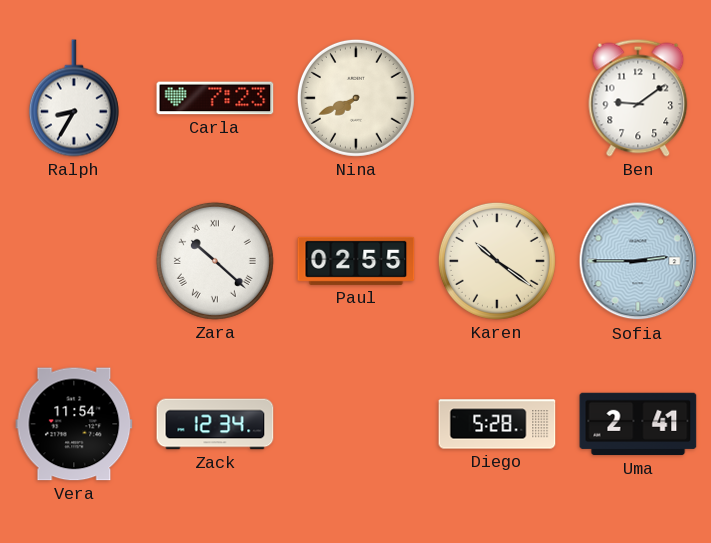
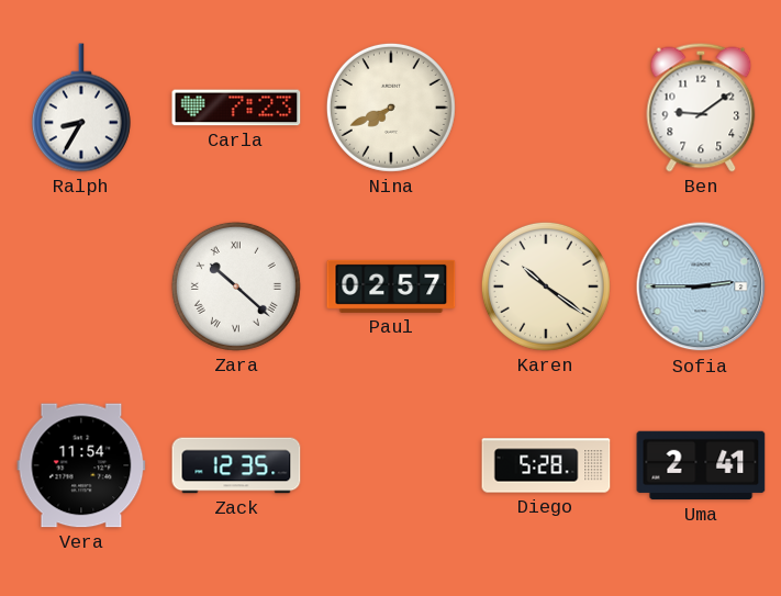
Paul: 02:55 -> 02:57
Zack: 12:34 -> 12:35
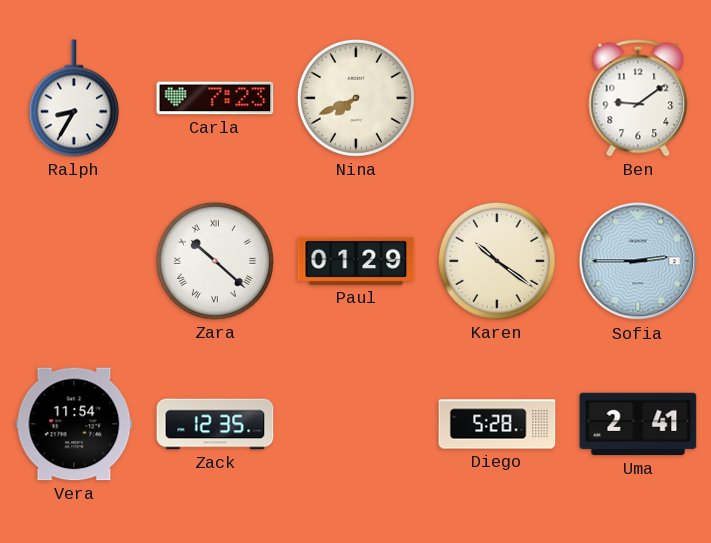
Paul: 02:57 -> 01:29
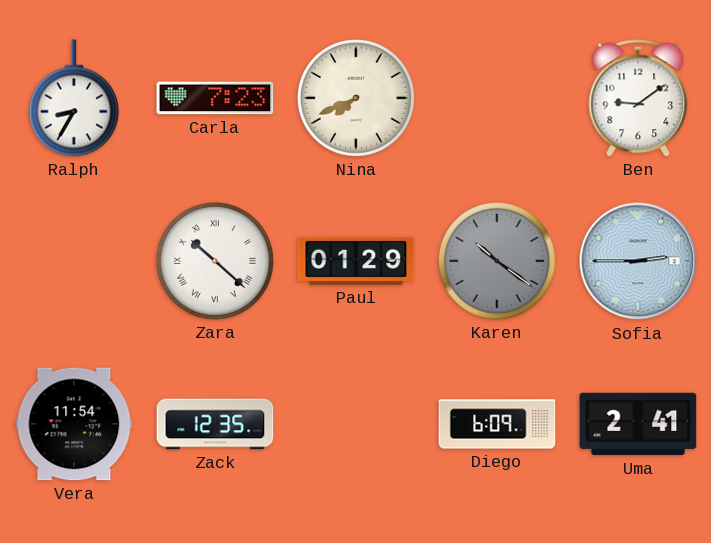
Karen dial: cream -> grey
Diego: 5:28 -> 6:09
